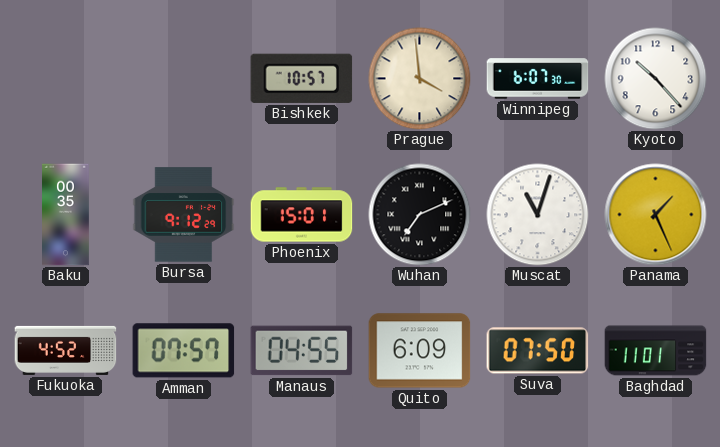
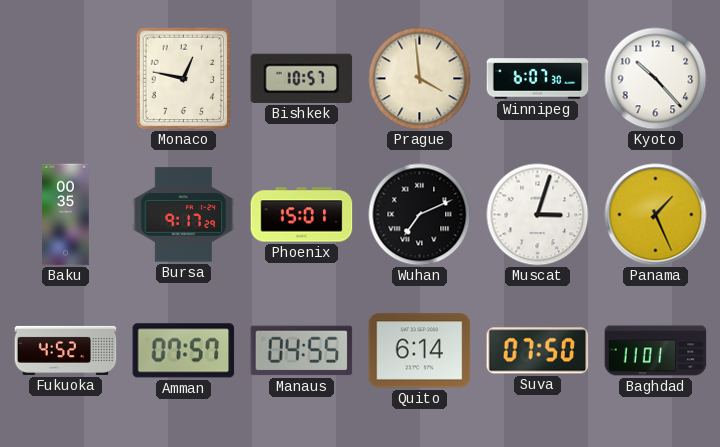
Monaco: none -> 12:47
Bursa: 9:12 -> 9:17
Muscat: 11:03 -> 3:03
Quito: 6:09 -> 6:14
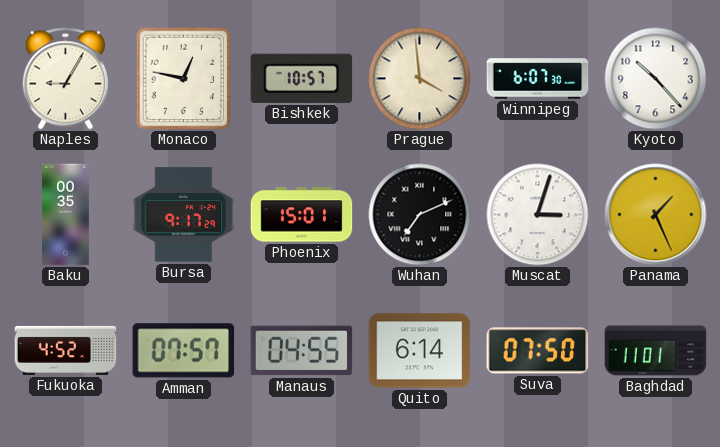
Naples: none -> 9:05
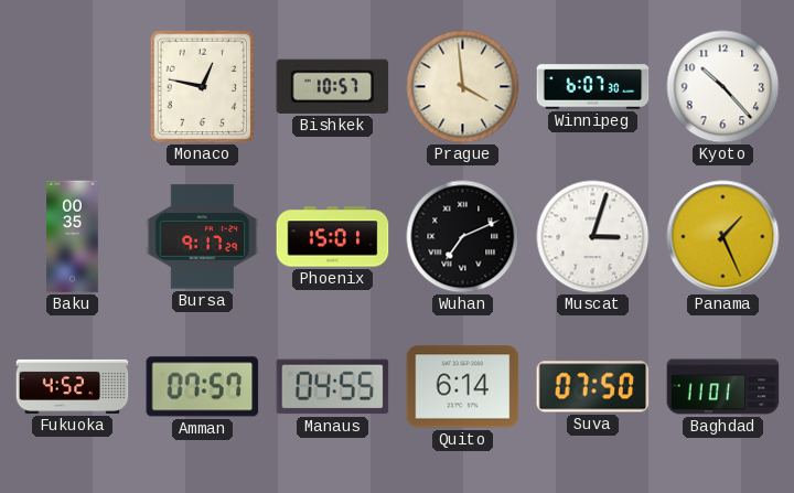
Naples: 9:05 -> none
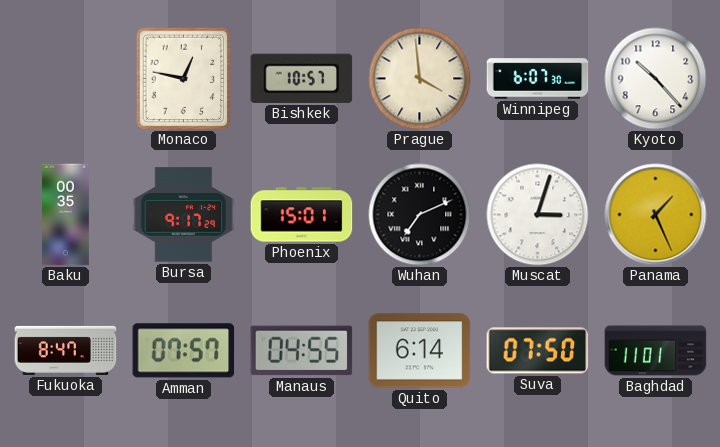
Fukuoka: 4:52 -> 8:47
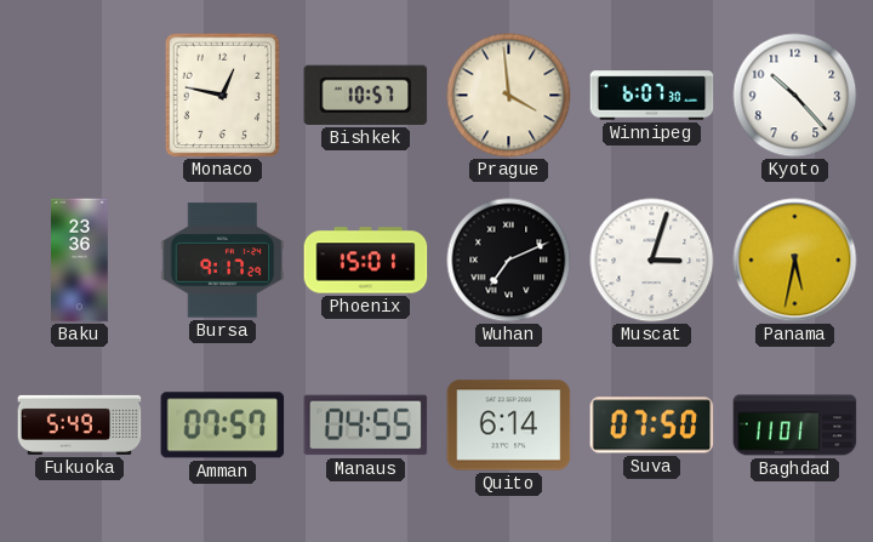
Baku: 00:35 -> 23:36
Panama: 1:26 -> 5:32
Fukuoka: 8:47 -> 5:49
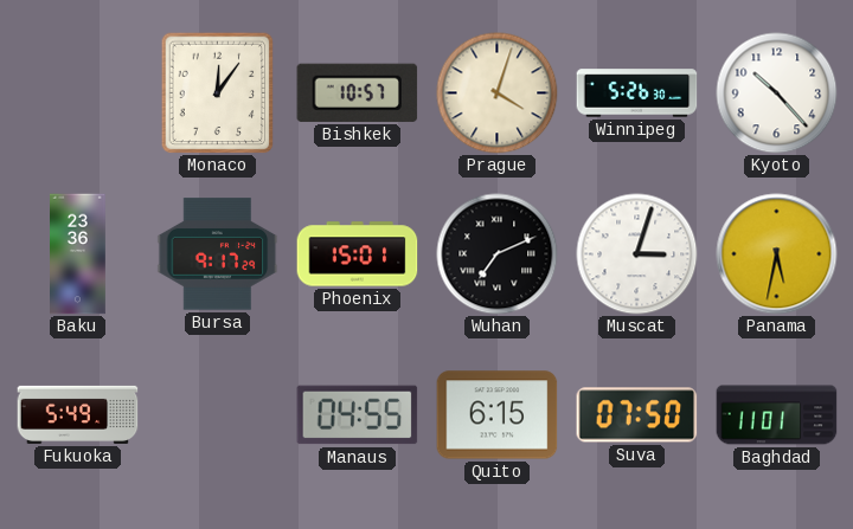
Monaco: 12:47 -> 12:06
Prague: 3:59 -> 4:03
Winnipeg: 6:07 -> 5:26
Amman: 07:57 -> none
Quito: 6:14 -> 6:15
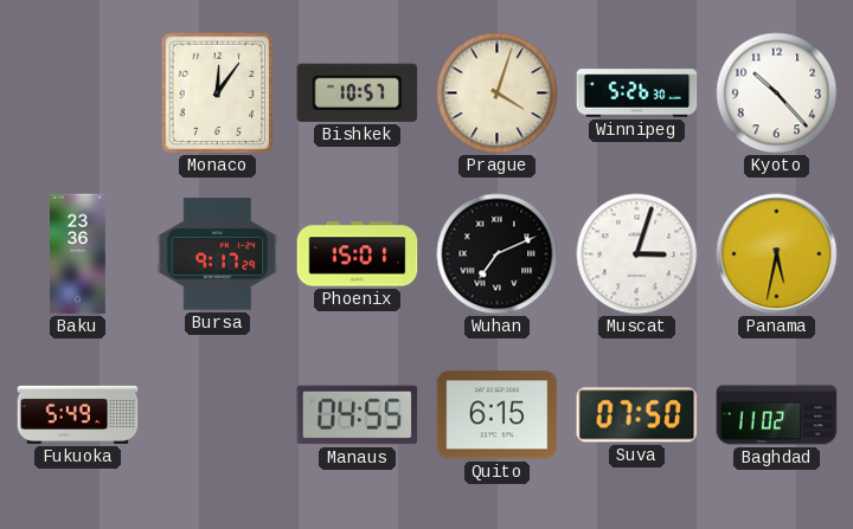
Baghdad: 11:01 -> 11:02
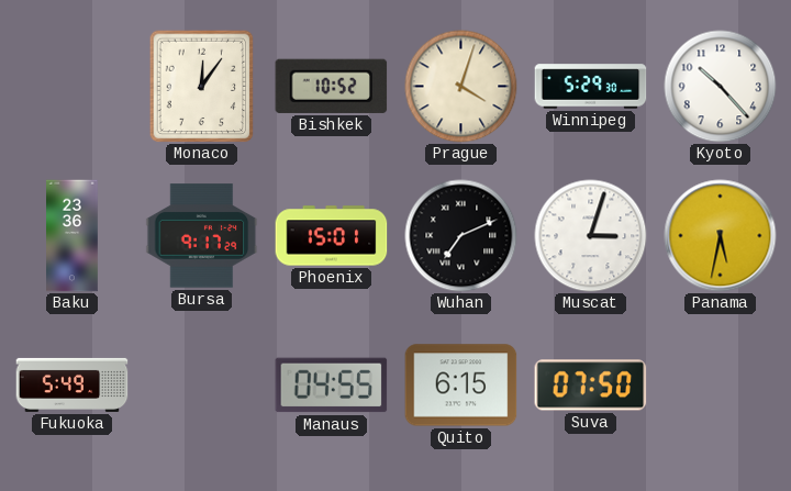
Bishkek: 10:57 -> 10:52
Winnipeg: 5:26 -> 5:29
Baghdad: 11:02 -> none
